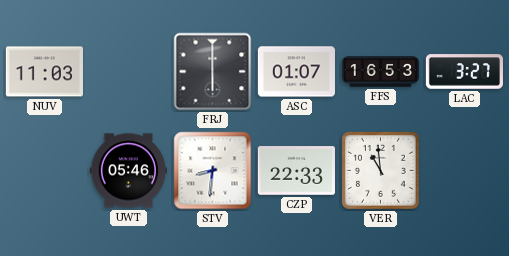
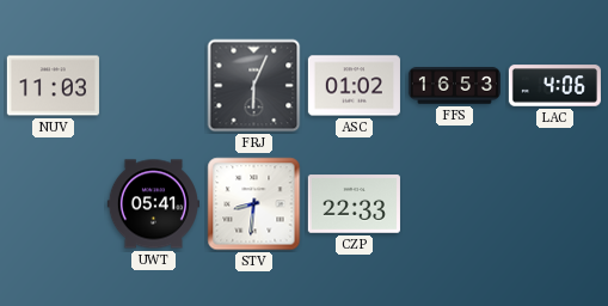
FRJ: 6:00 -> 6:04
ASC: 01:07 -> 01:02
LAC: 3:27 -> 4:06
UWT: 05:46 -> 05:41
VER: 10:59 -> none
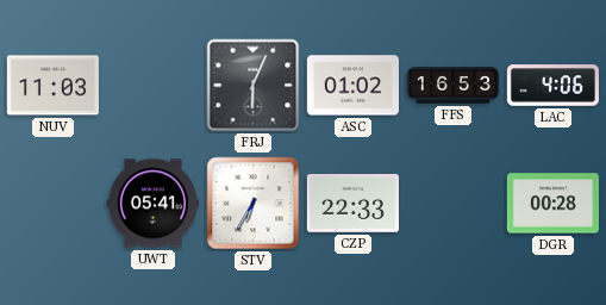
STV: 8:31 -> 6:35
DGR: none -> 00:28
